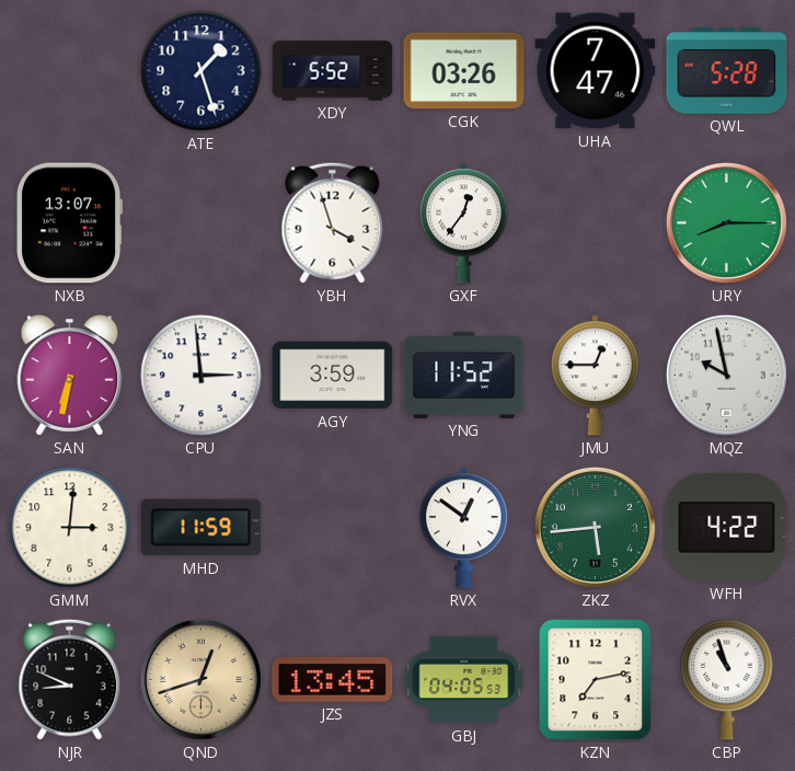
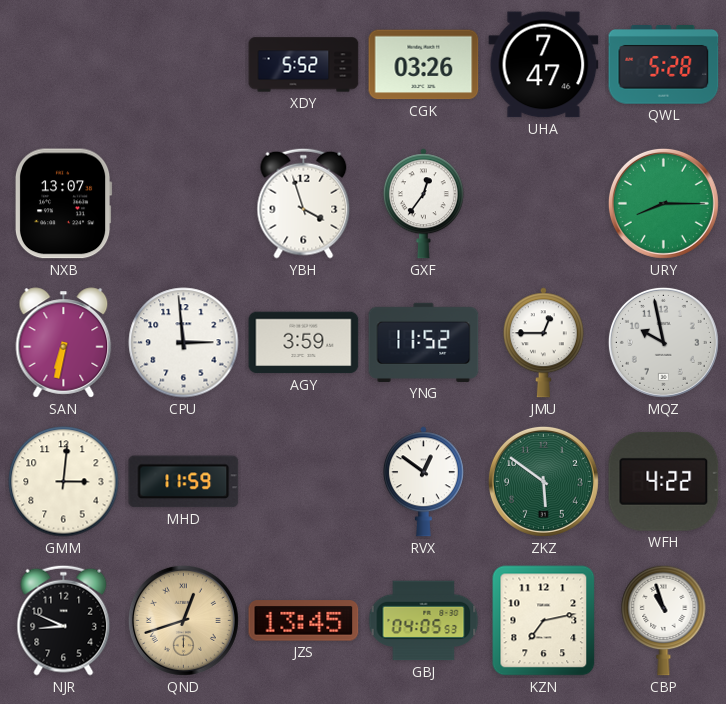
ATE: 1:27 -> none
ZKZ: 5:44 -> 5:51
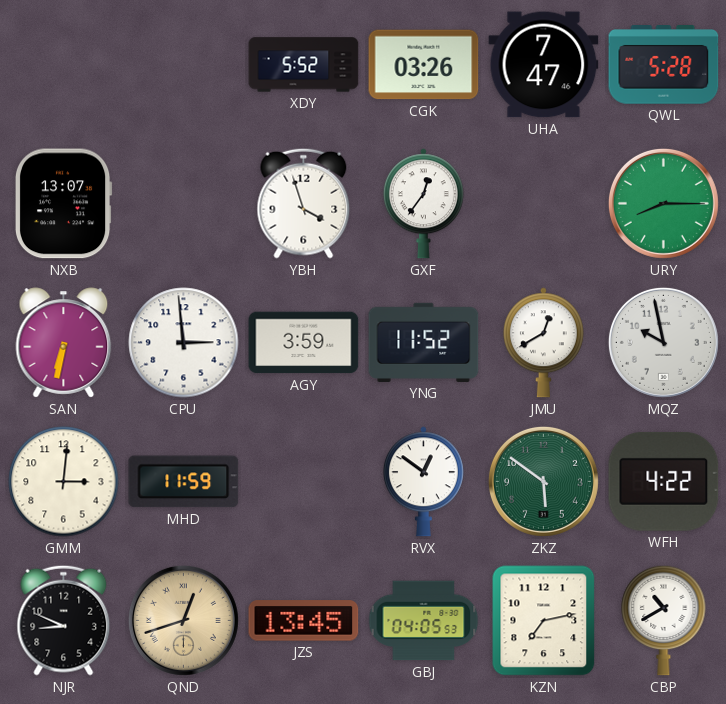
JMU: 12:45 -> 12:40
CBP: 10:57 -> 10:40
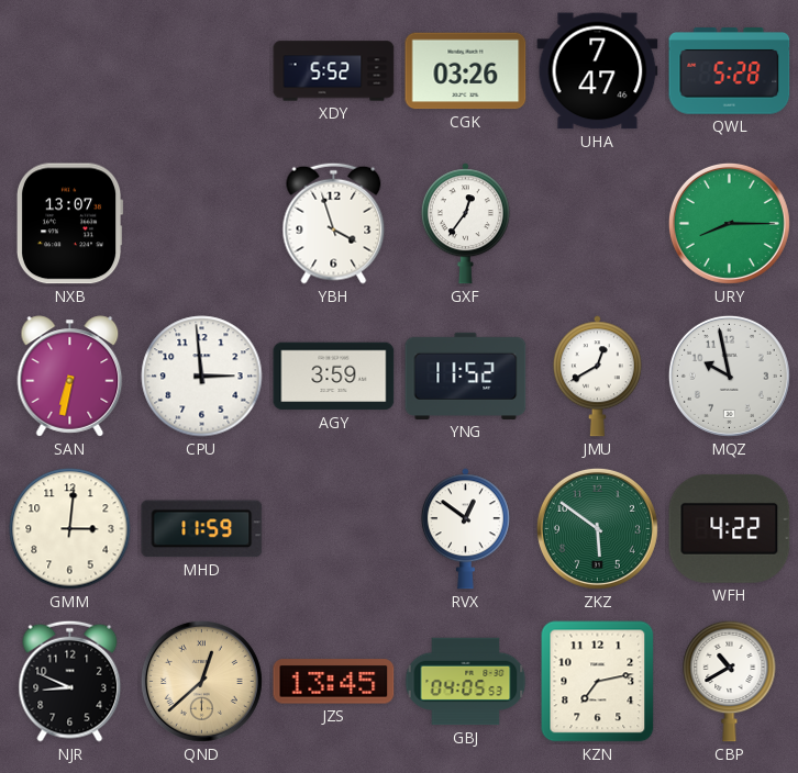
QND: 12:42 -> 12:38
